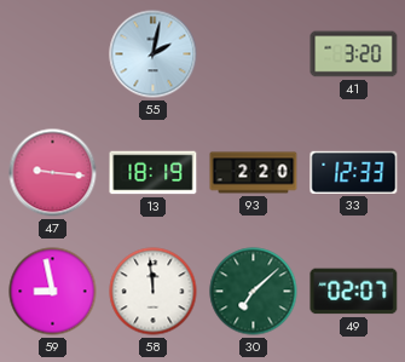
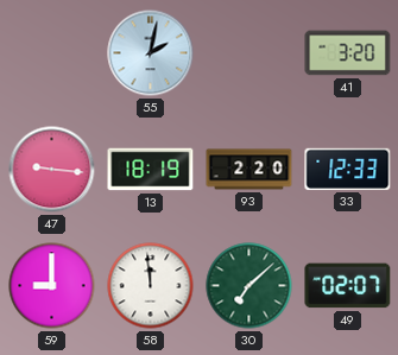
59: 8:58 -> 9:00
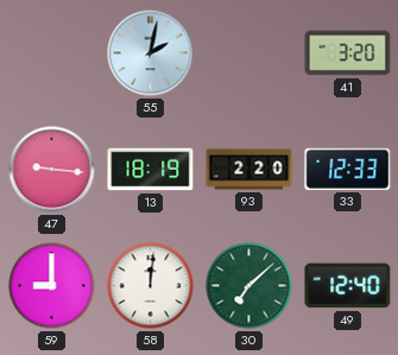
58: 11:59 -> 12:01
49: 02:07 -> 12:40
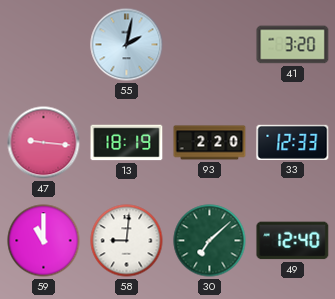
59: 9:00 -> 11:00
58: 12:01 -> 9:01
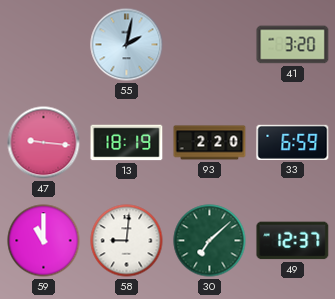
33: 12:33 -> 6:59
49: 12:40 -> 12:37
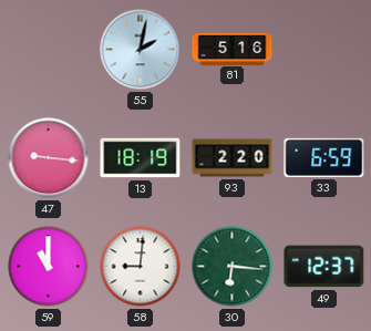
81: none -> 5:16
41: 3:20 -> none
30: 7:08 -> 6:16
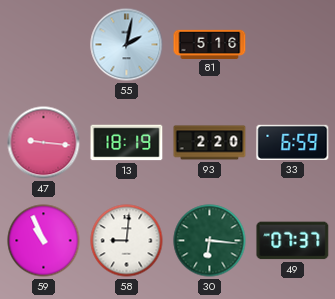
59: 11:00 -> 10:56
49: 12:37 -> 07:37
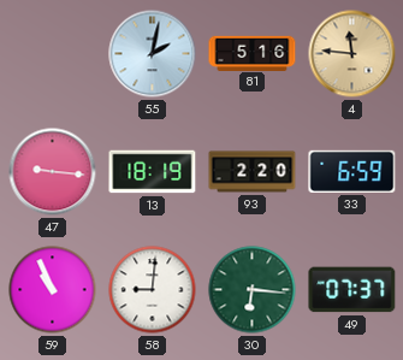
4: none -> 11:46
